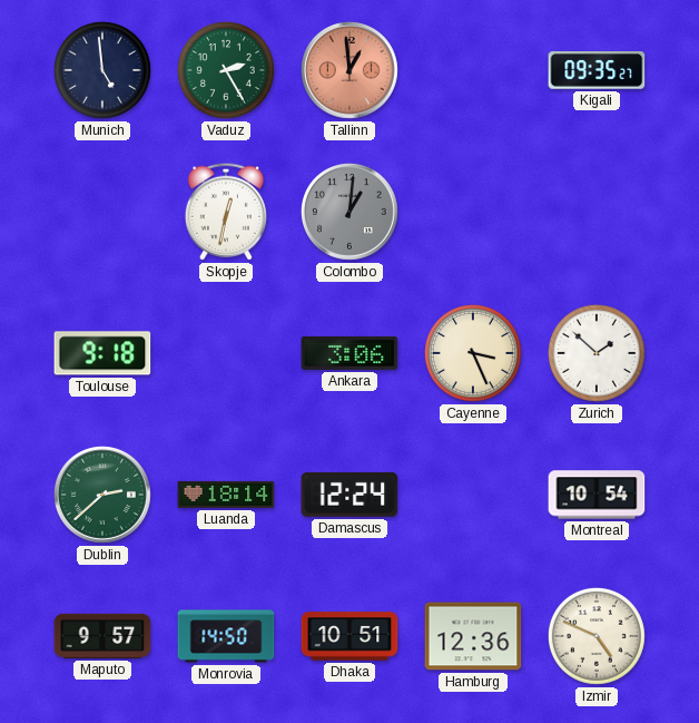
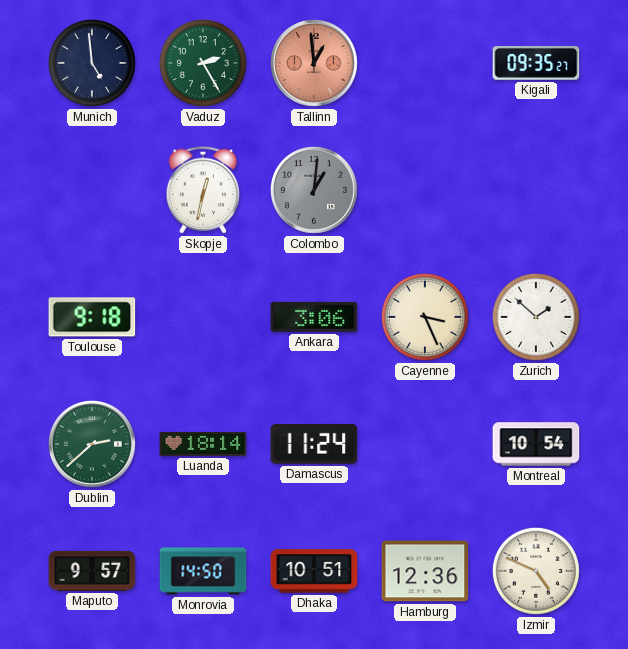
Damascus: 12:24 -> 11:24
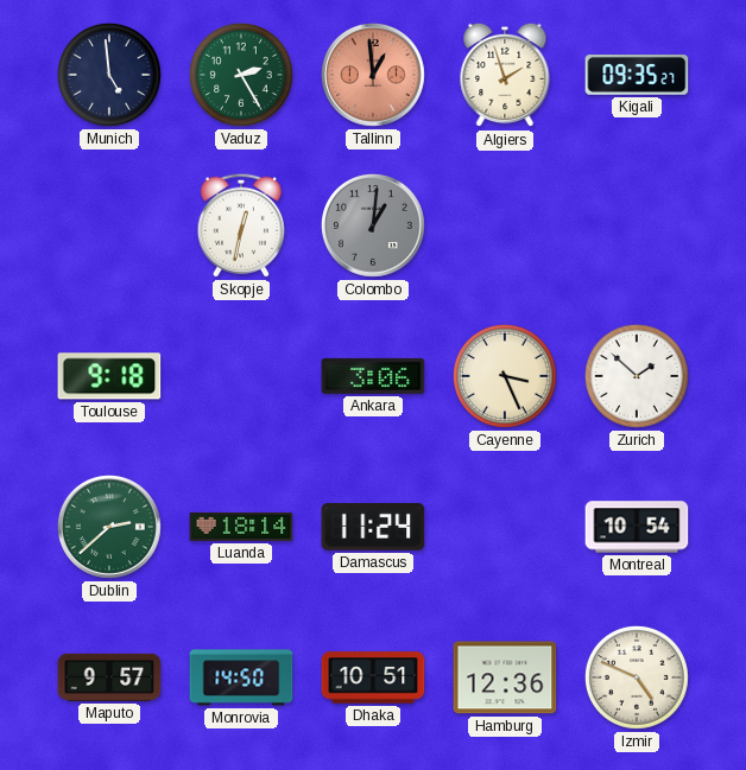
Algiers: none -> 1:57
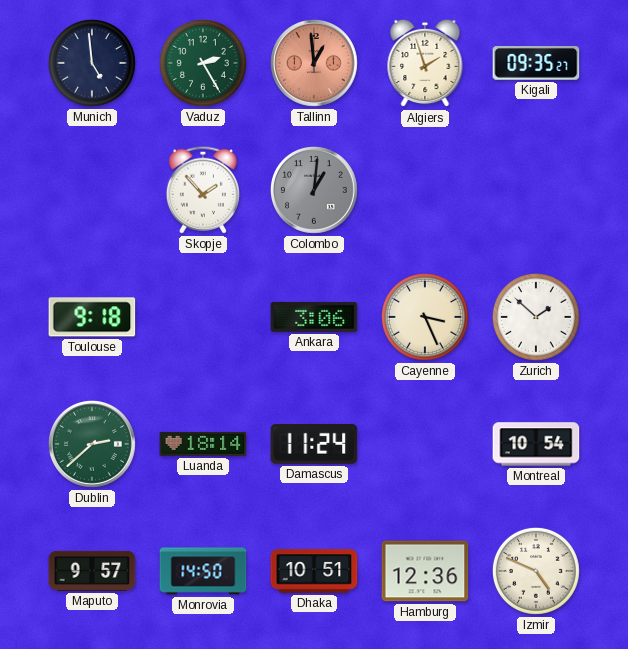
Skopje: 12:32 -> 1:53
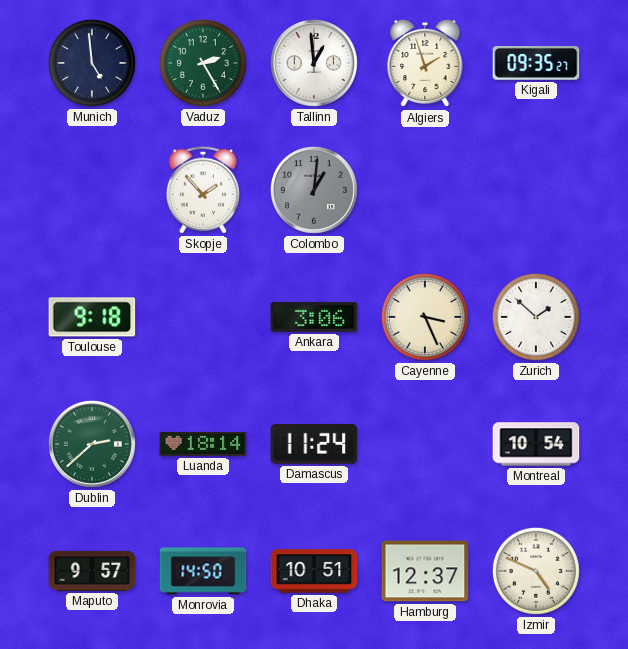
Tallinn dial: salmon -> white
Hamburg: 12:36 -> 12:37
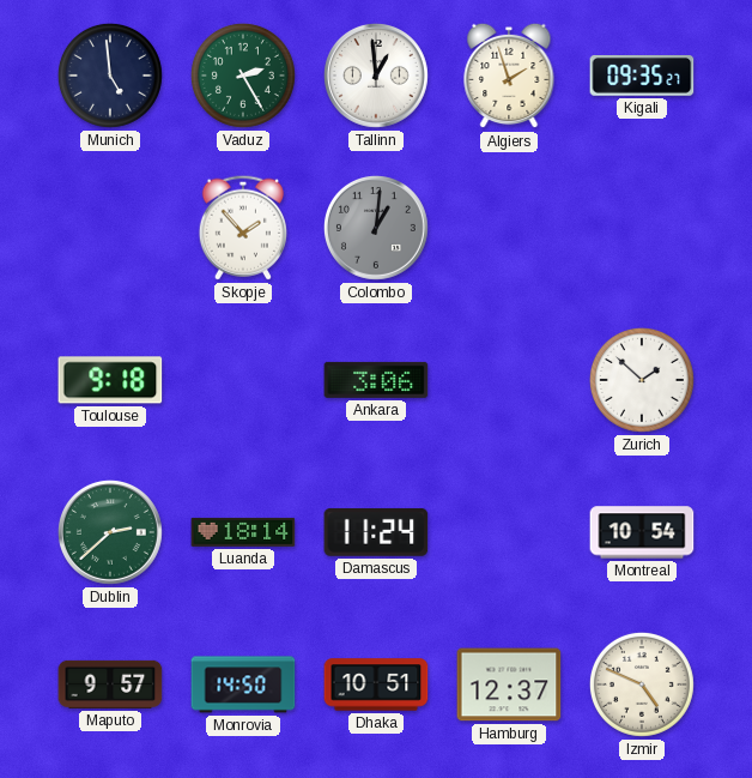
Cayenne: 3:26 -> none
